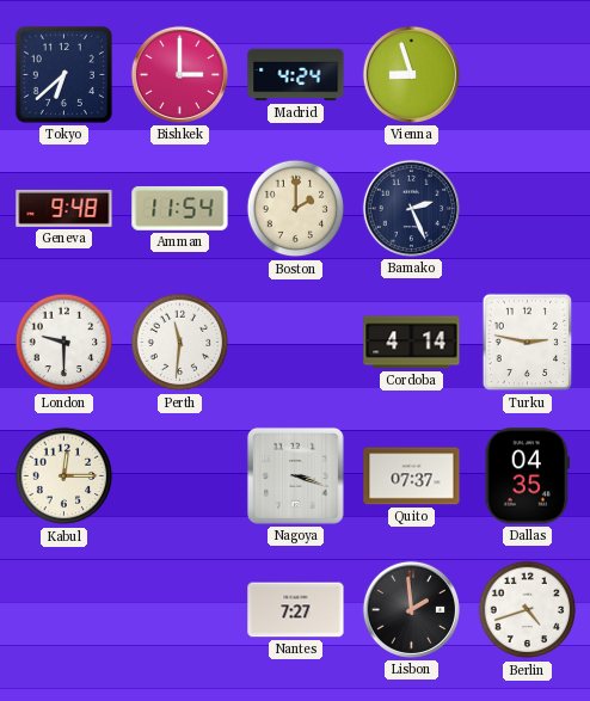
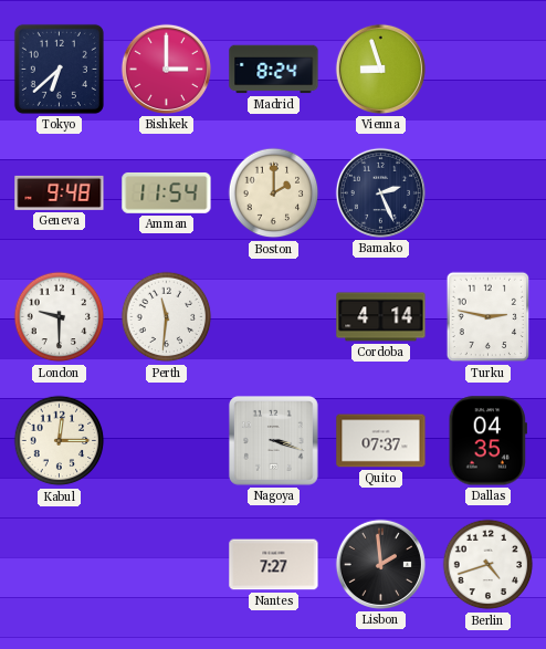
Madrid: 4:24 -> 8:24
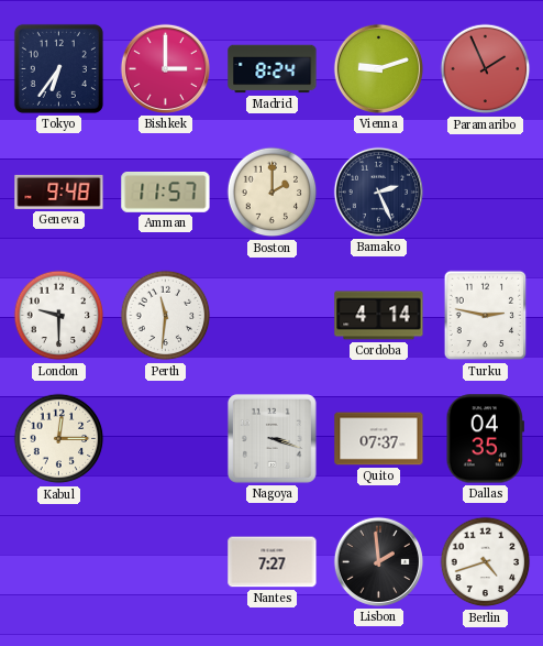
Tokyo: 6:38 -> 6:36
Vienna: 8:57 -> 9:12
Paramaribo: none -> 1:56
Amman: 11:54 -> 11:57
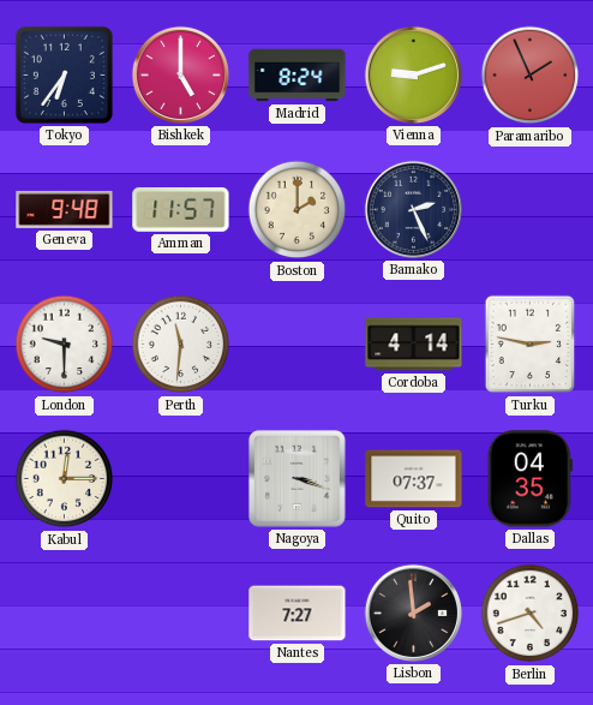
Bishkek: 3:00 -> 5:00
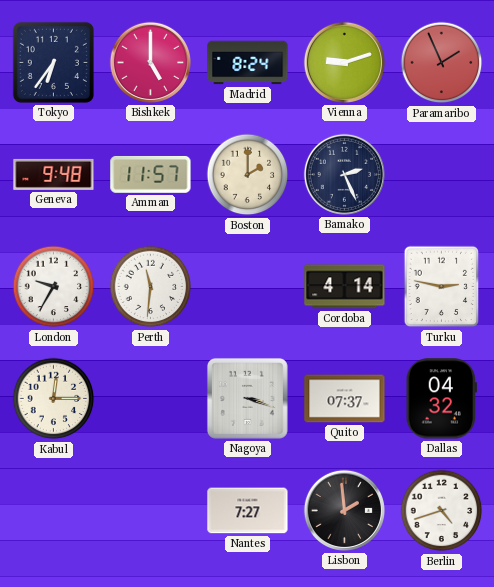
London: 9:30 -> 9:35
Dallas: 04:35 -> 04:32
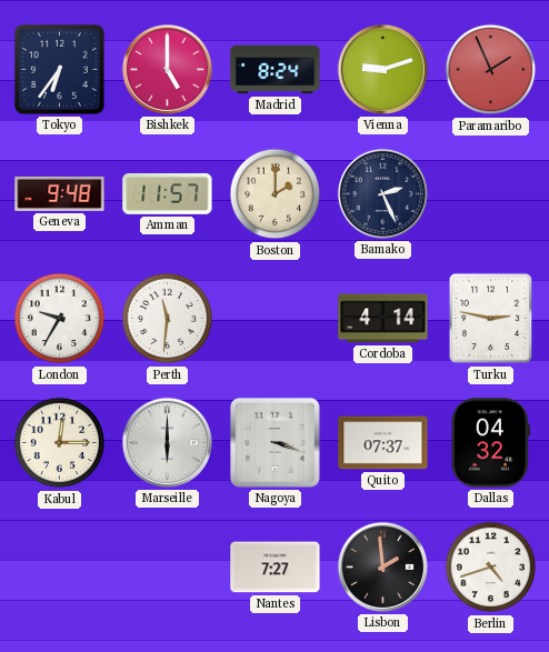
Marseille: none -> 6:00
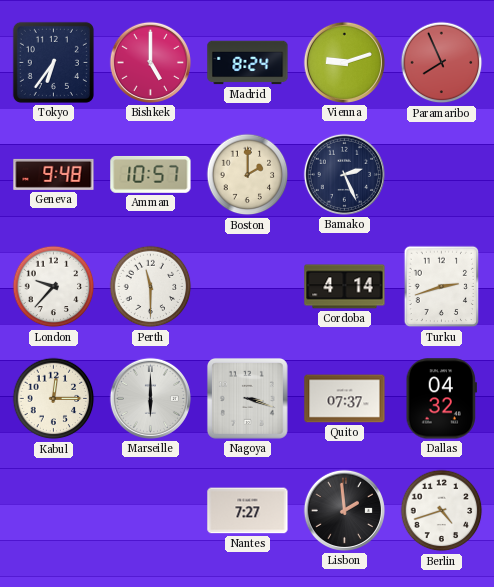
Paramaribo: 1:56 -> 7:56
Amman: 11:57 -> 10:57
London: 9:35 -> 9:37
Perth: 11:31 -> 11:30
Turku: 2:47 -> 2:42
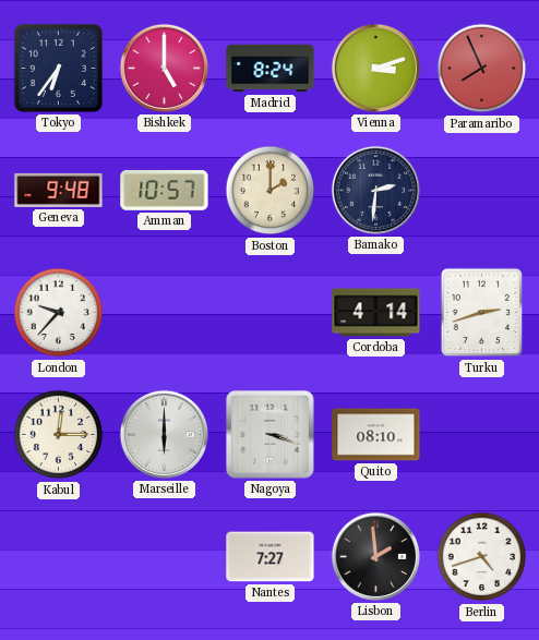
Vienna: 9:12 -> 3:12
Bamako: 2:26 -> 2:31
Perth: 11:30 -> none
Quito: 07:37 -> 08:10
Dallas: 04:32 -> none
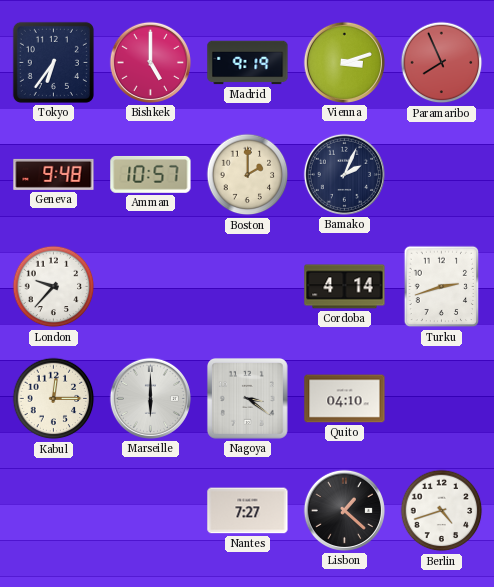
Madrid: 8:24 -> 9:19
Bamako: 2:31 -> 2:04
Nagoya: 3:18 -> 3:21
Quito: 08:10 -> 04:10
Lisbon: 1:59 -> 1:22
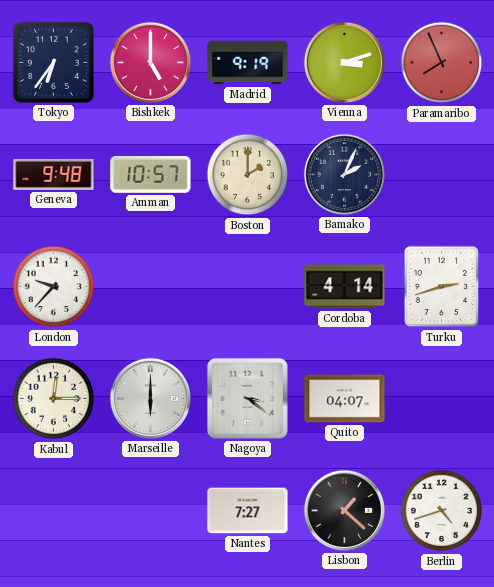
Quito: 04:10 -> 04:07
